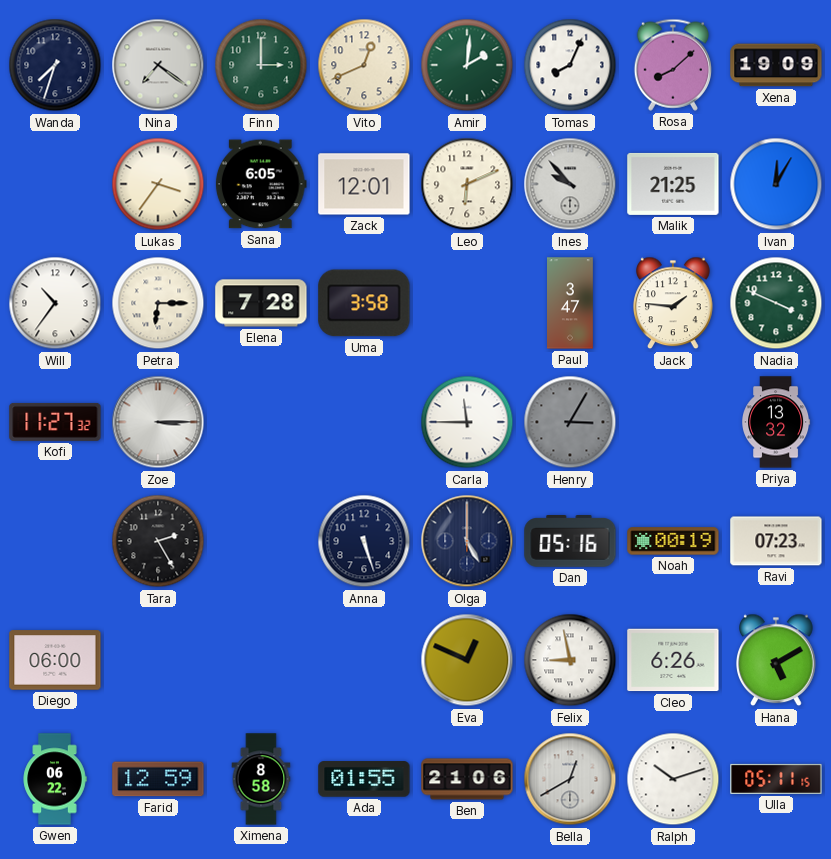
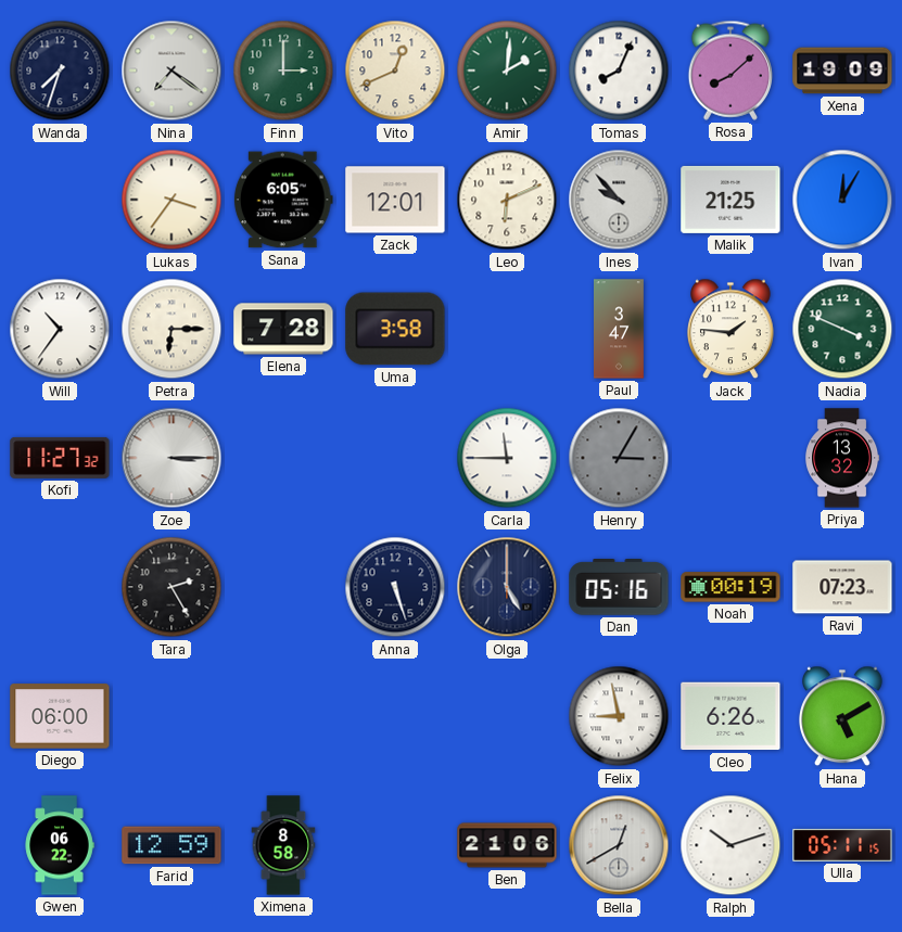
Eva: 12:49 -> none
Ada: 01:55 -> none
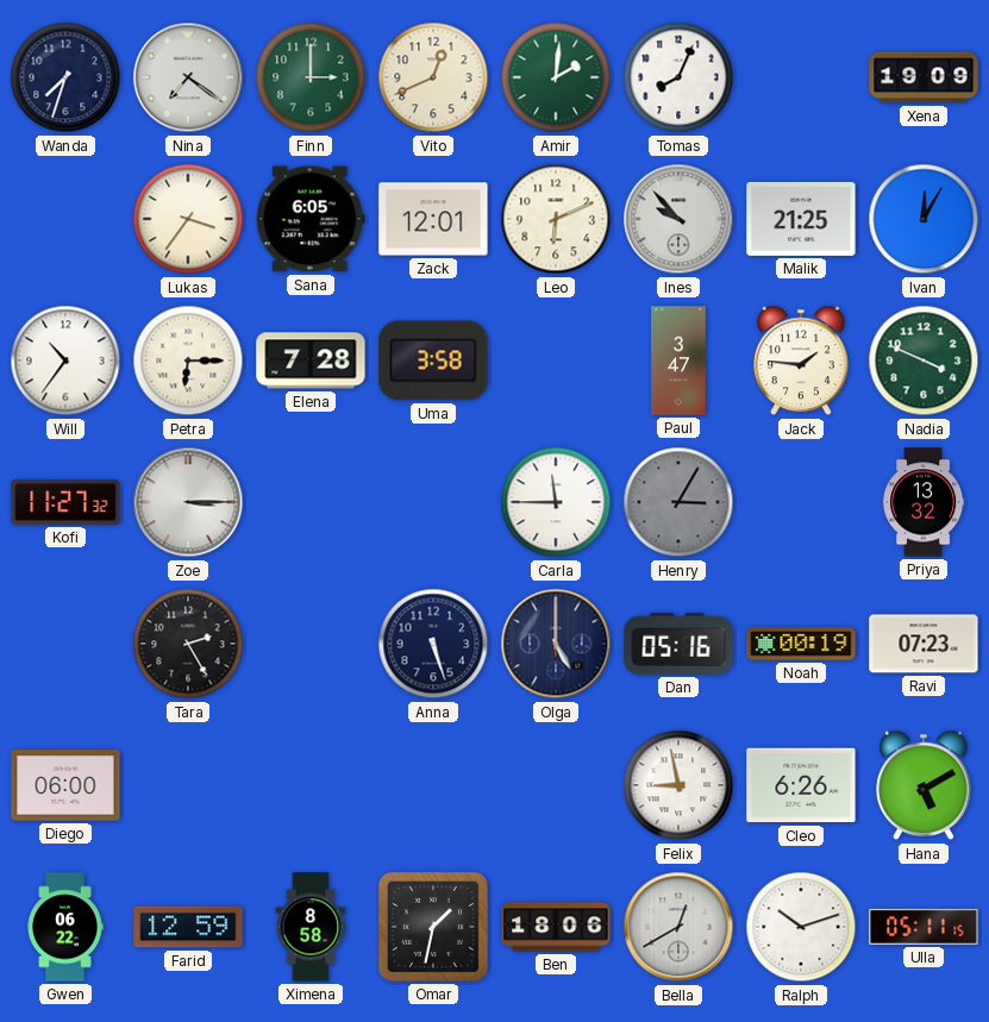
Rosa: 8:08 -> none
Omar: none -> 1:32
Ben: 21:06 -> 18:06
